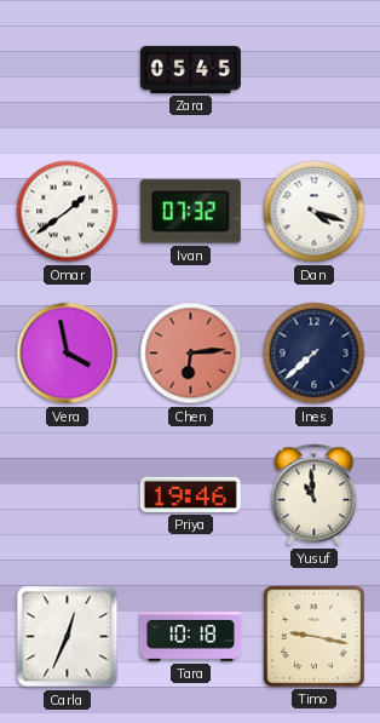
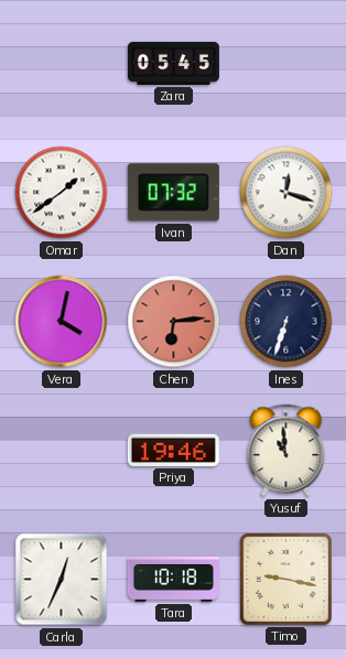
Dan: 4:18 -> 12:18
Vera: 3:58 -> 4:02
Ines: 7:38 -> 6:33
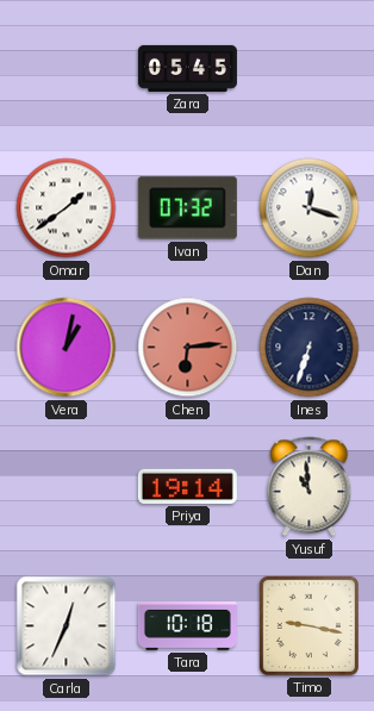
Vera: 4:02 -> 1:02
Priya: 19:46 -> 19:14
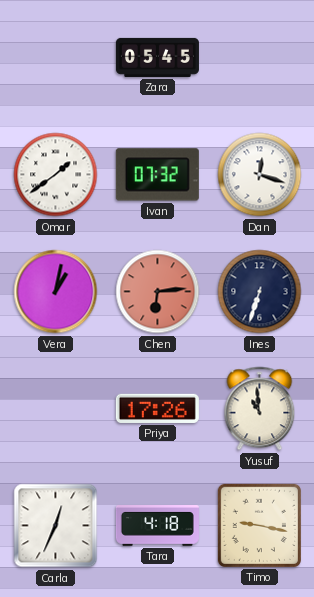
Priya: 19:14 -> 17:26
Tara: 10:18 -> 4:18
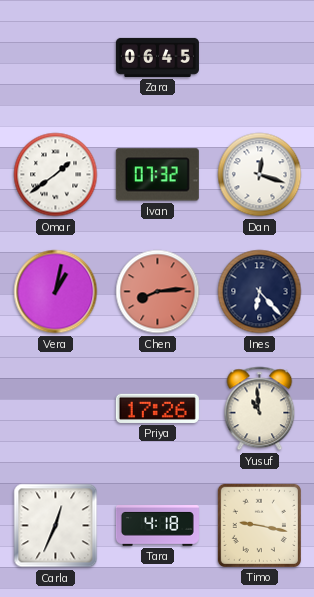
Zara: 05:45 -> 06:45
Chen: 6:14 -> 8:14
Ines: 6:33 -> 6:23
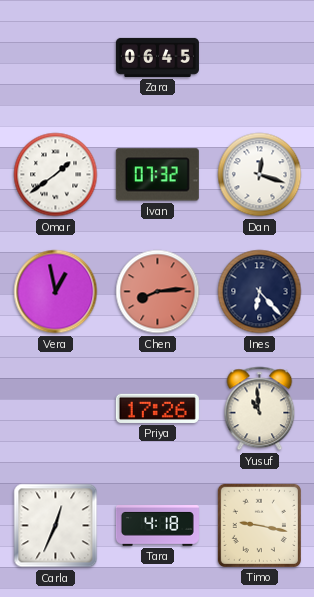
Vera: 1:02 -> 12:58
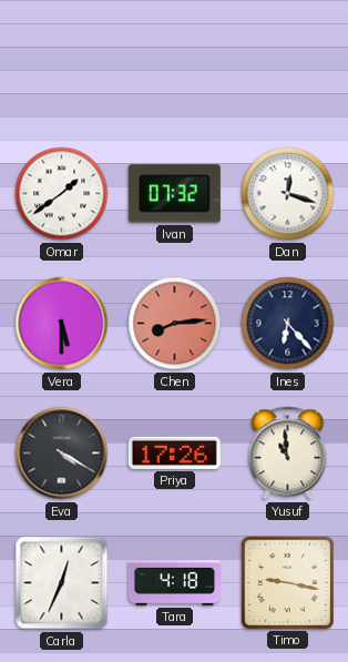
Zara: 06:45 -> none
Vera: 12:58 -> 5:30
Eva: none -> 4:20
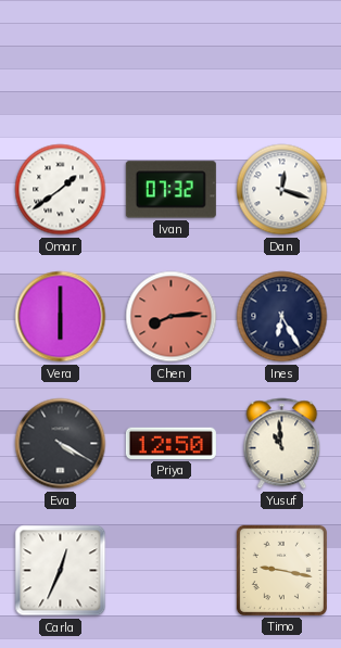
Vera: 5:30 -> 6:00
Ines: 6:23 -> 6:25
Priya: 17:26 -> 12:50
Tara: 4:18 -> none
